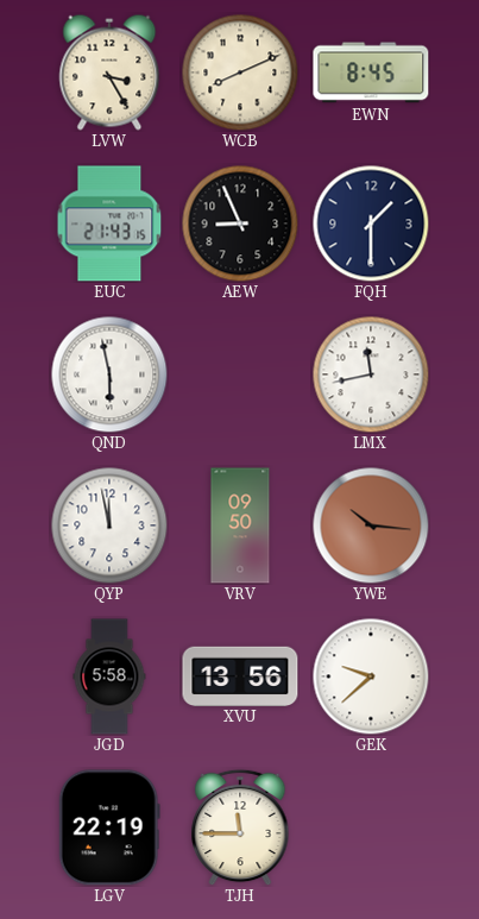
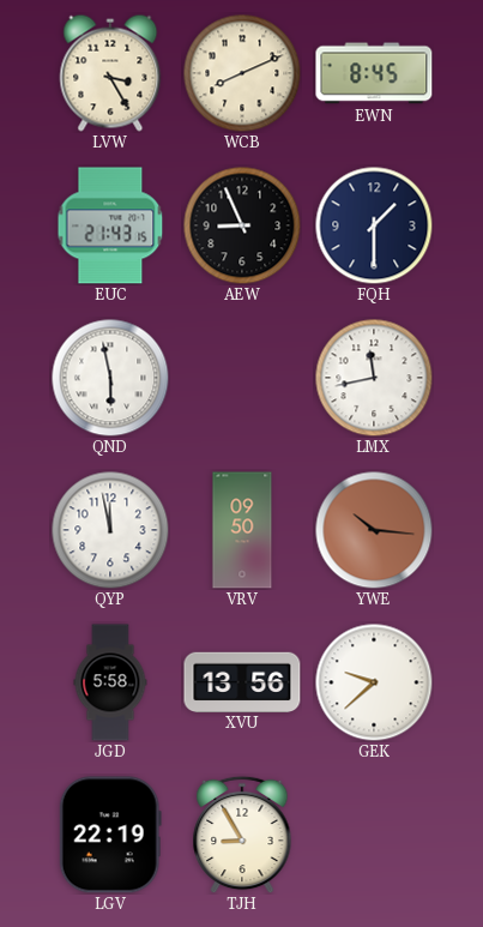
TJH: 11:45 -> 8:55
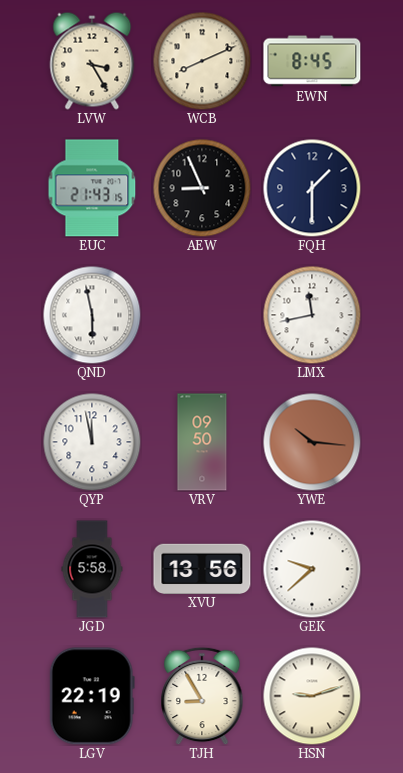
HSN: none -> 9:12
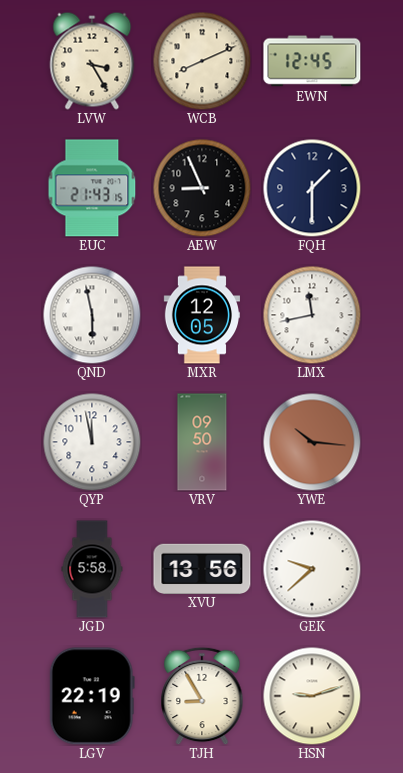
EWN: 8:45 -> 12:45
MXR: none -> 12:05
